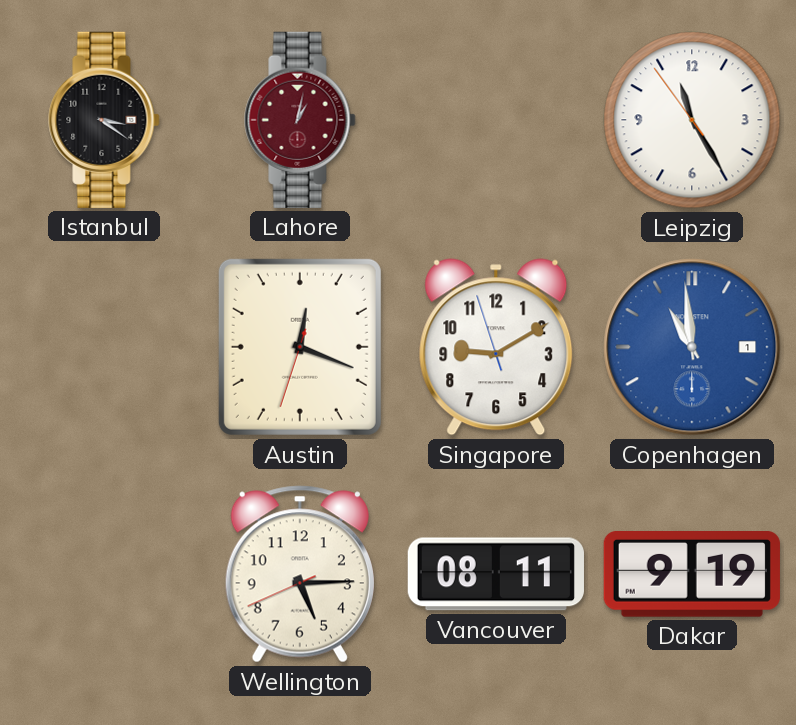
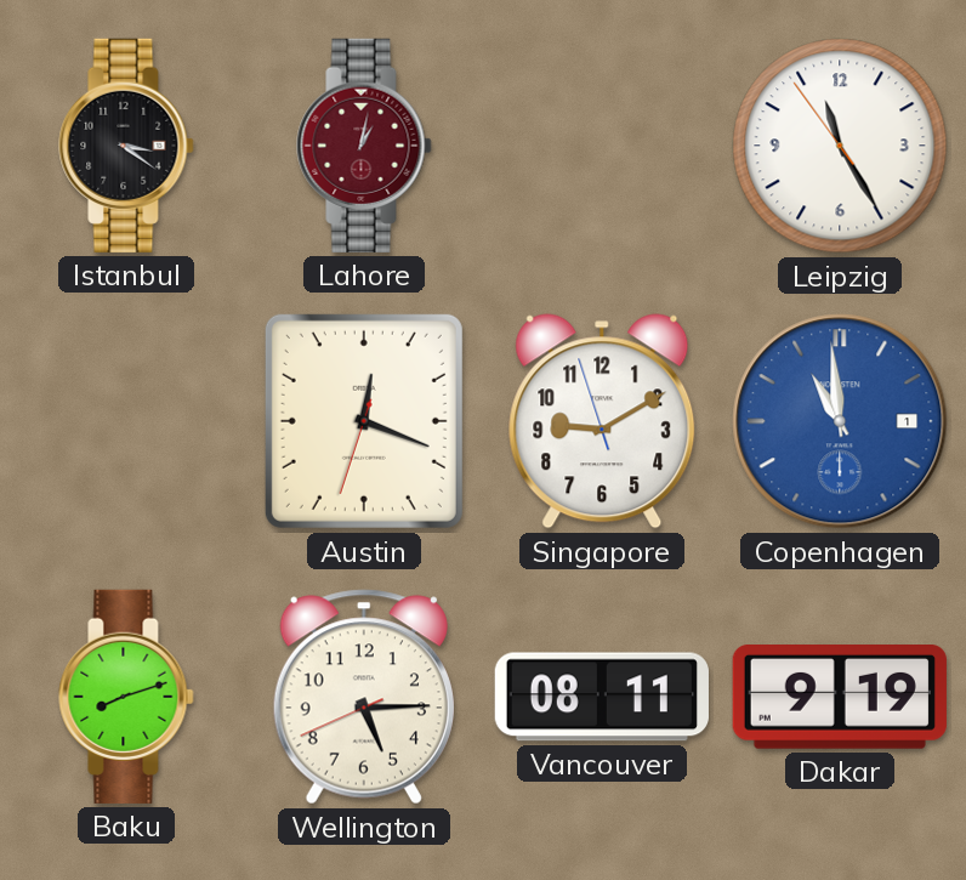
Baku: none -> 8:12
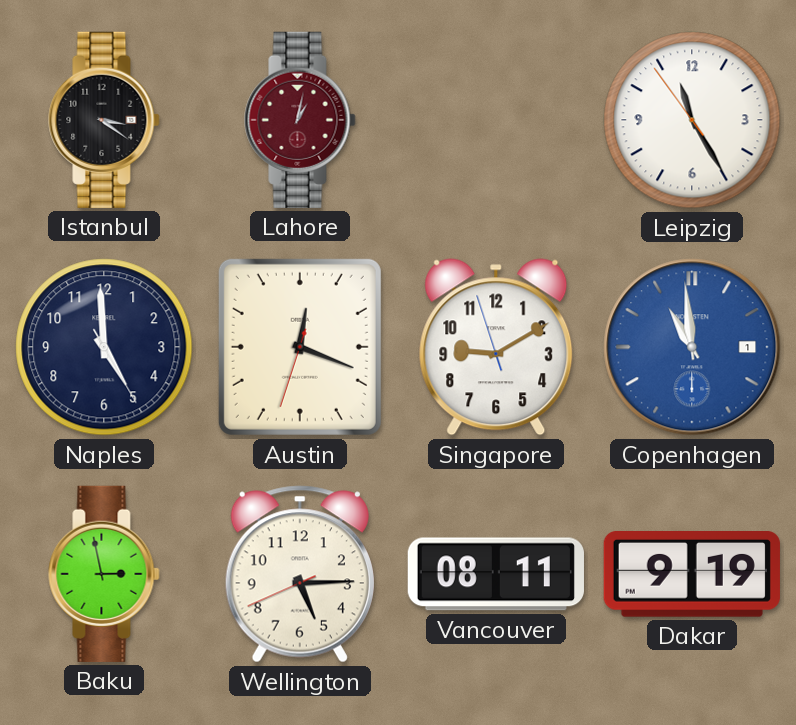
Naples: none -> 4:59
Baku: 8:12 -> 2:58
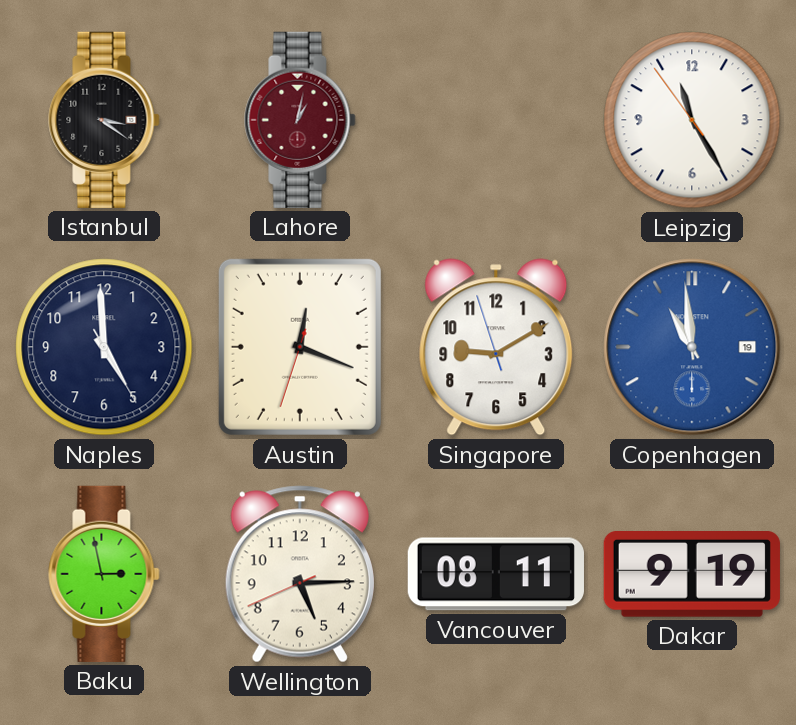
Copenhagen date: 1 -> 19
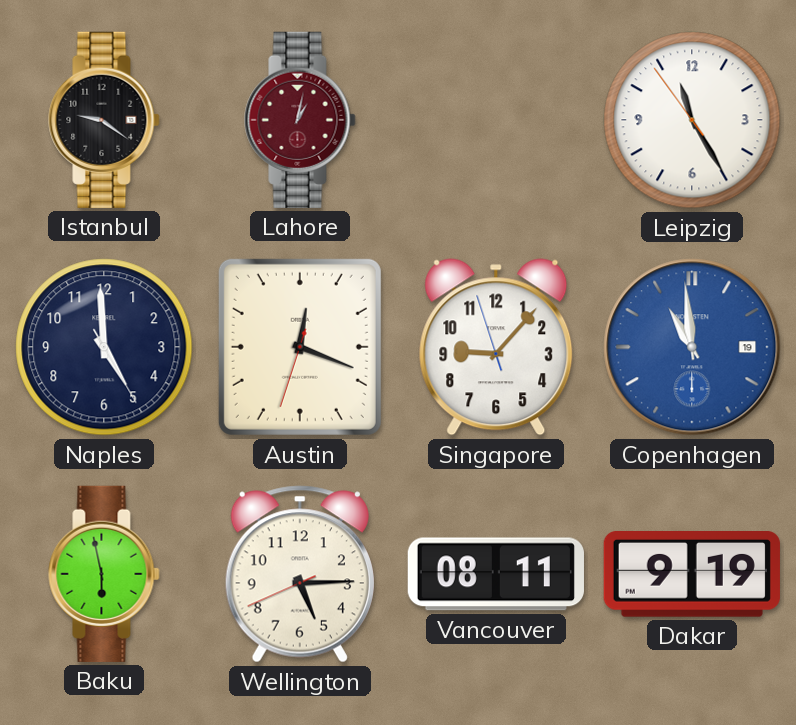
Istanbul: 3:21 -> 9:21
Singapore: 9:09 -> 9:06
Baku: 2:58 -> 5:58
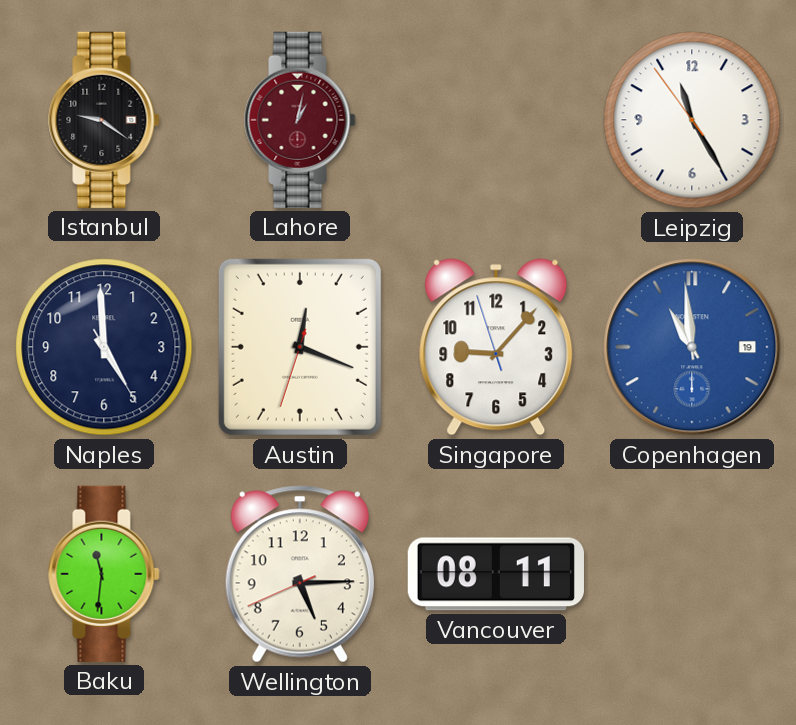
Baku: 5:58 -> 11:31
Dakar: 9:19 -> none
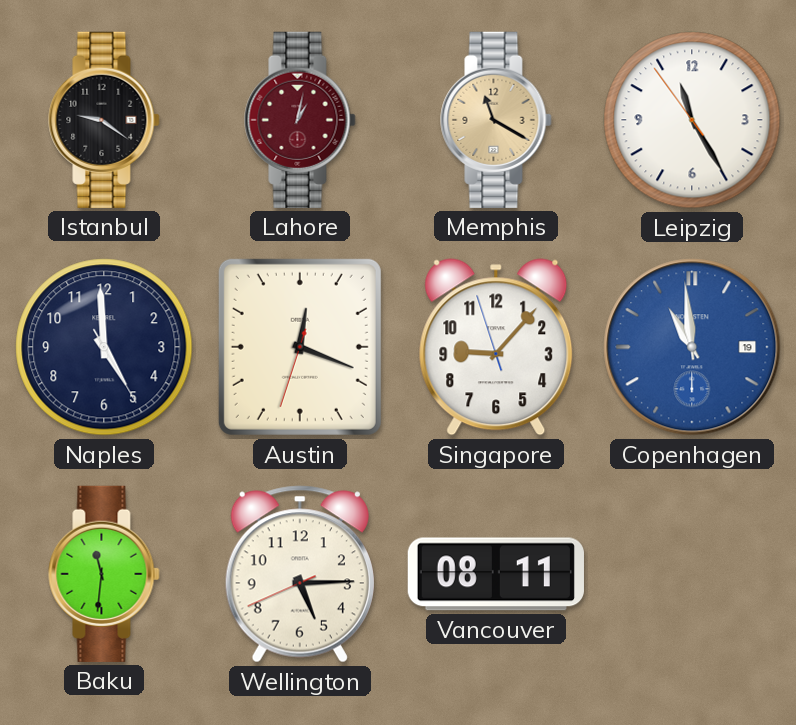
Memphis: none -> 11:20
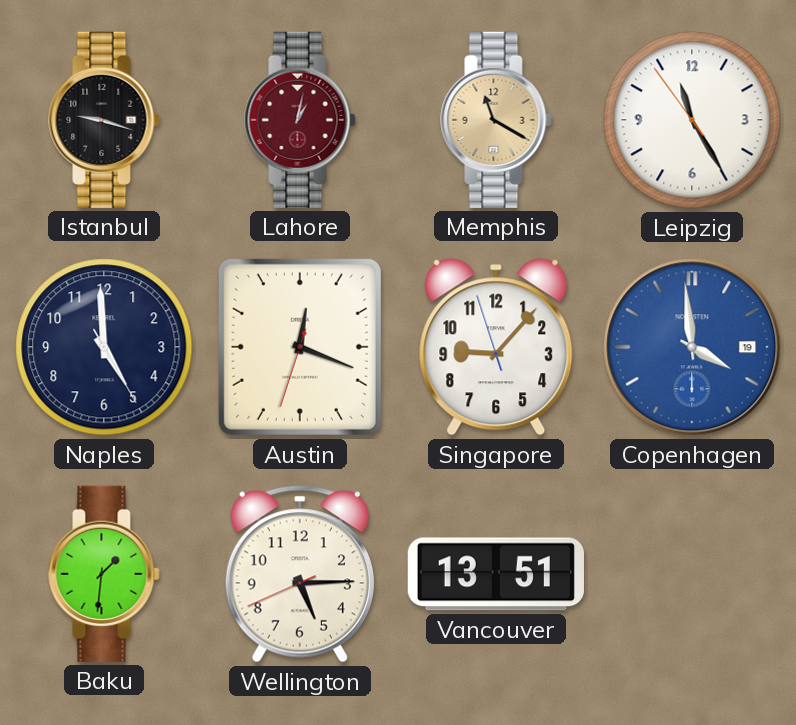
Istanbul: 9:21 -> 9:18
Copenhagen: 10:59 -> 3:59
Baku: 11:31 -> 1:31
Vancouver: 08:11 -> 13:51
